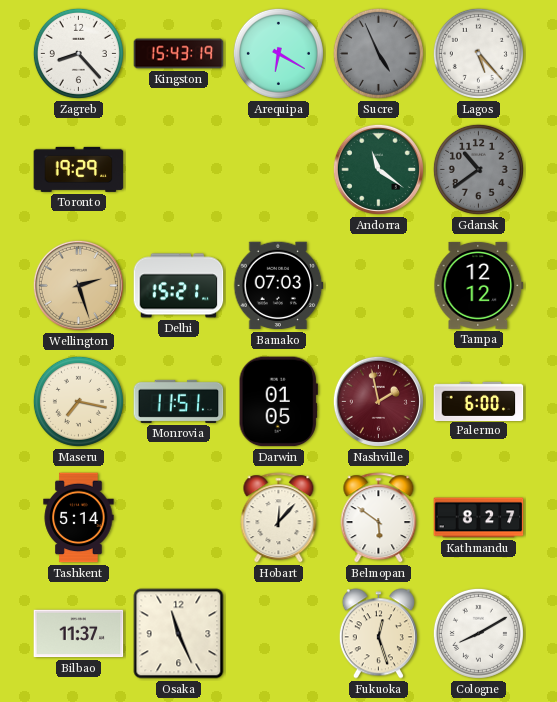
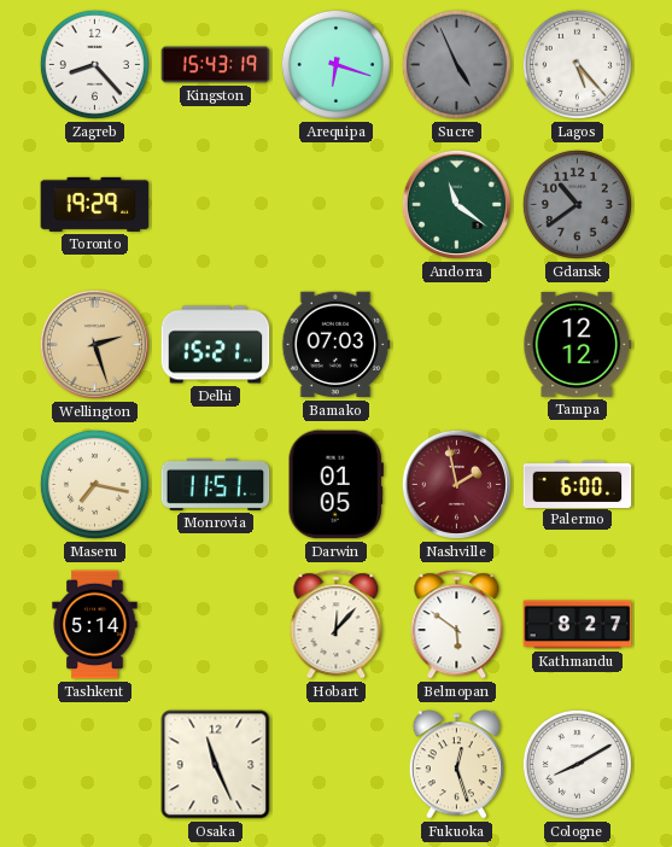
Arequipa: 6:20 -> 6:18
Bilbao: 11:37 -> none
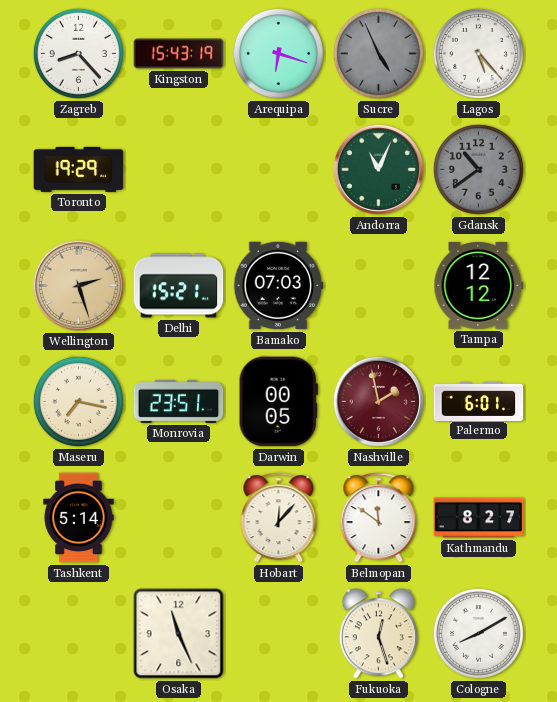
Andorra: 11:21 -> 11:04
Monrovia: 11:51 -> 23:51
Darwin: 01:05 -> 00:05
Palermo: 6:00 -> 6:01
Belmopan: 5:51 -> 11:51
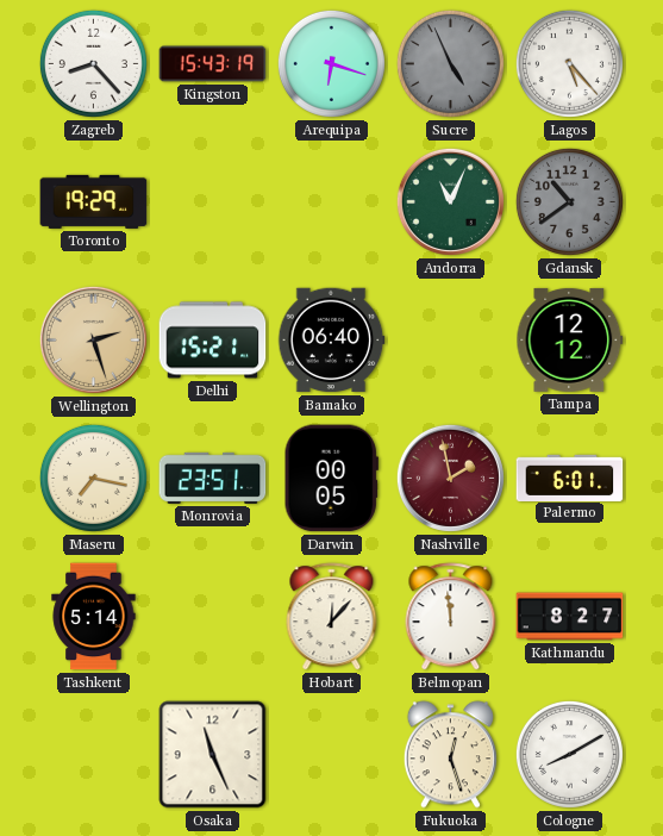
Bamako: 07:03 -> 06:40
Belmopan: 11:51 -> 11:59
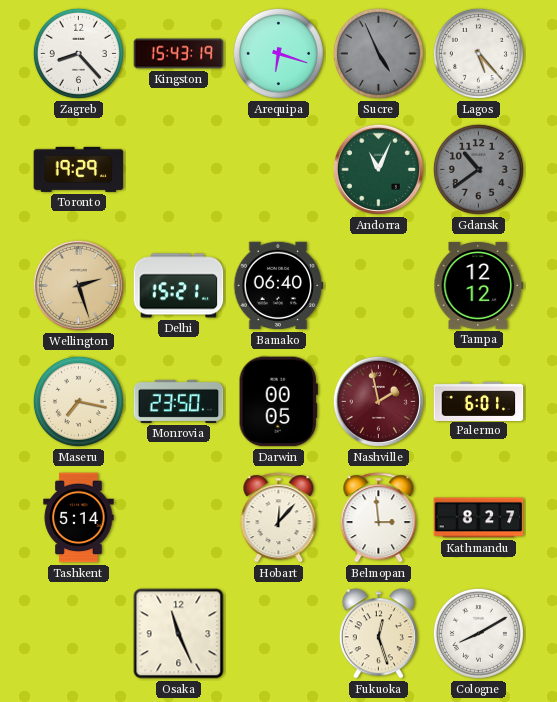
Monrovia: 23:51 -> 23:50
Belmopan: 11:59 -> 2:59
